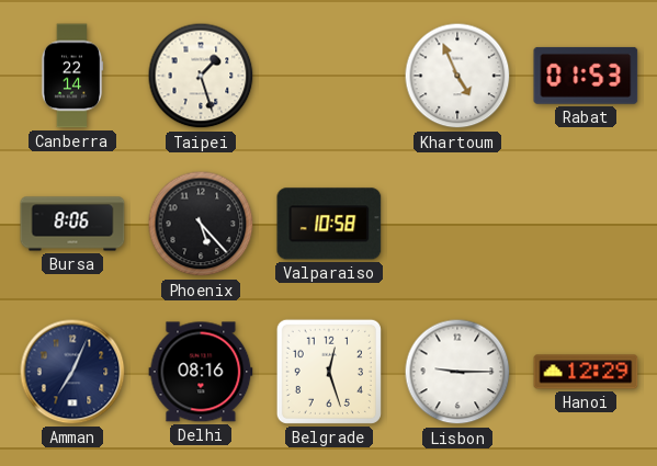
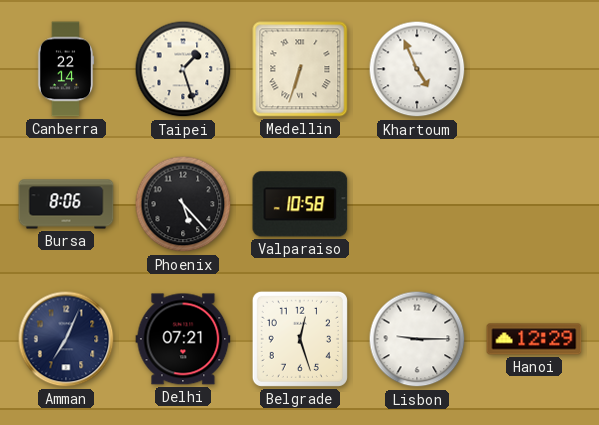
Medellin: none -> 6:33
Rabat: 01:53 -> none
Delhi: 08:16 -> 07:21
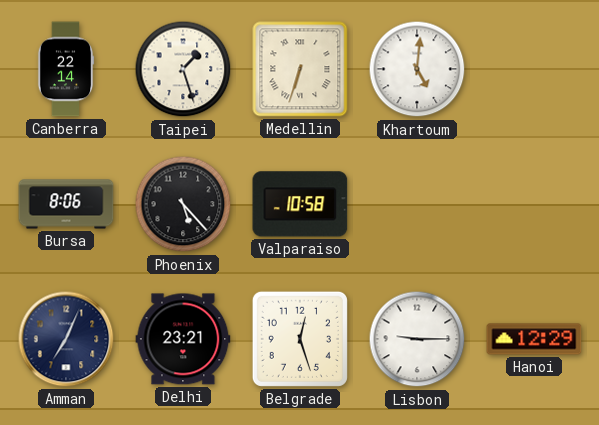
Khartoum: 4:56 -> 5:01
Delhi: 07:21 -> 23:21
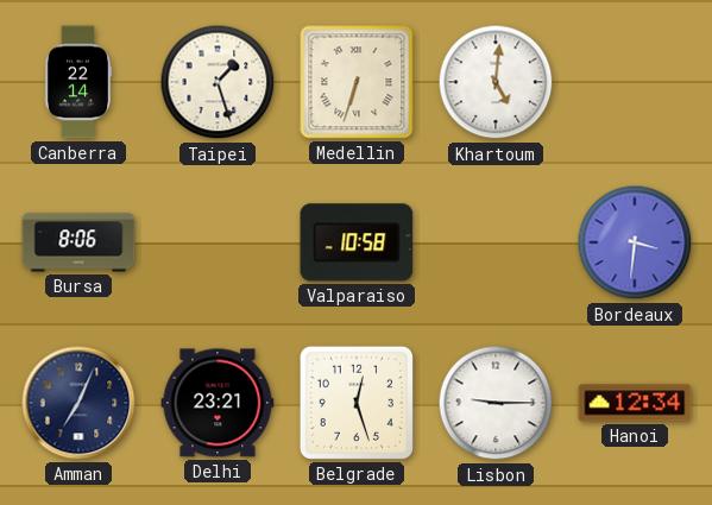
Phoenix: 5:23 -> none
Bordeaux: none -> 3:31
Hanoi: 12:29 -> 12:34
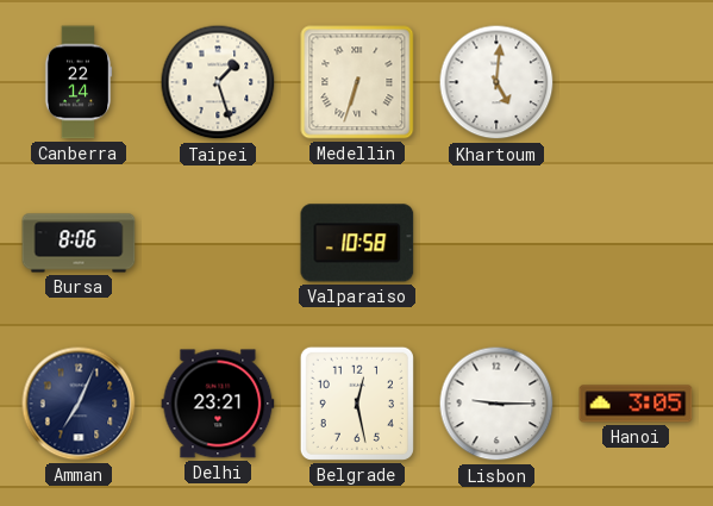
Bordeaux: 3:31 -> none
Belgrade: 12:27 -> 12:28
Hanoi: 12:34 -> 3:05
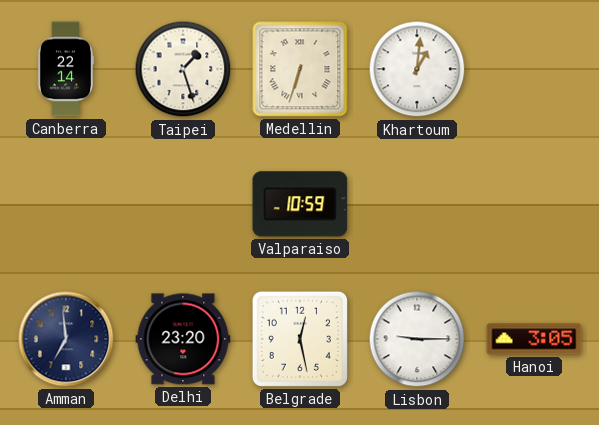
Khartoum: 5:01 -> 1:01
Bursa: 8:06 -> none
Valparaiso: 10:58 -> 10:59
Amman: 7:04 -> 6:59
Delhi: 23:21 -> 23:20
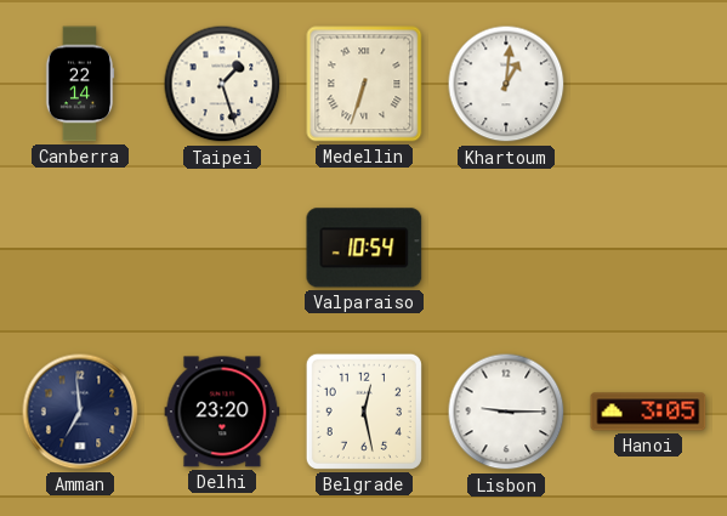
Valparaiso: 10:59 -> 10:54
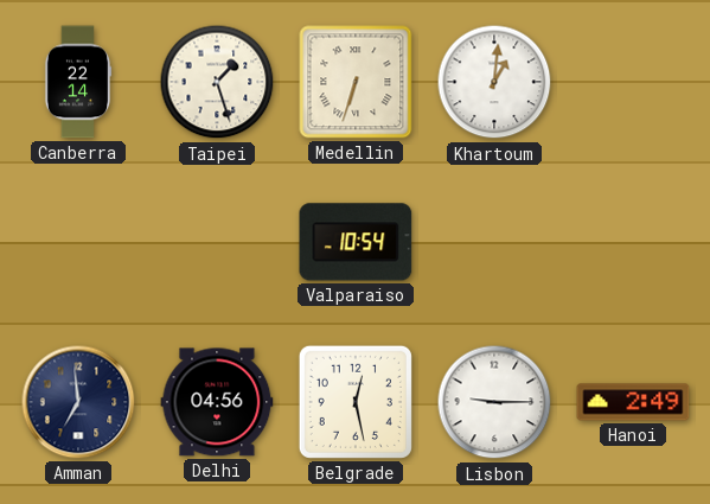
Delhi: 23:20 -> 04:56
Hanoi: 3:05 -> 2:49
